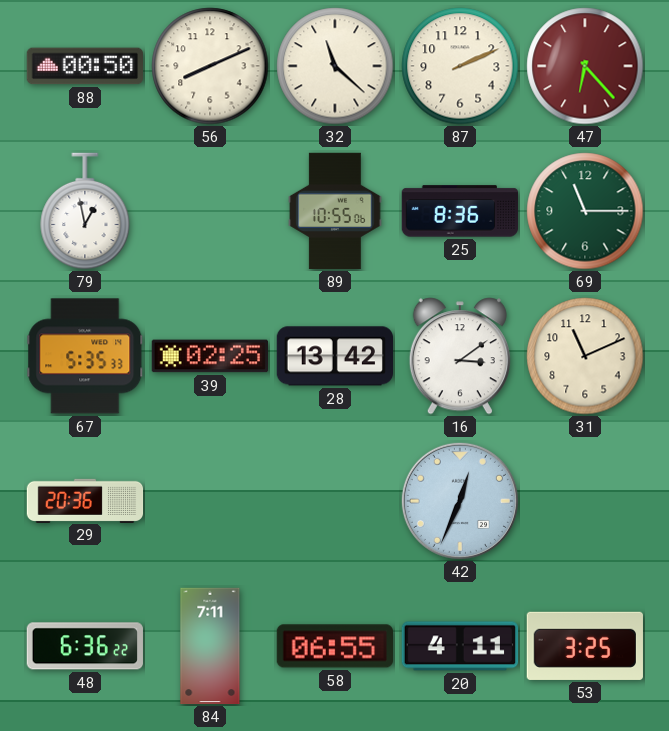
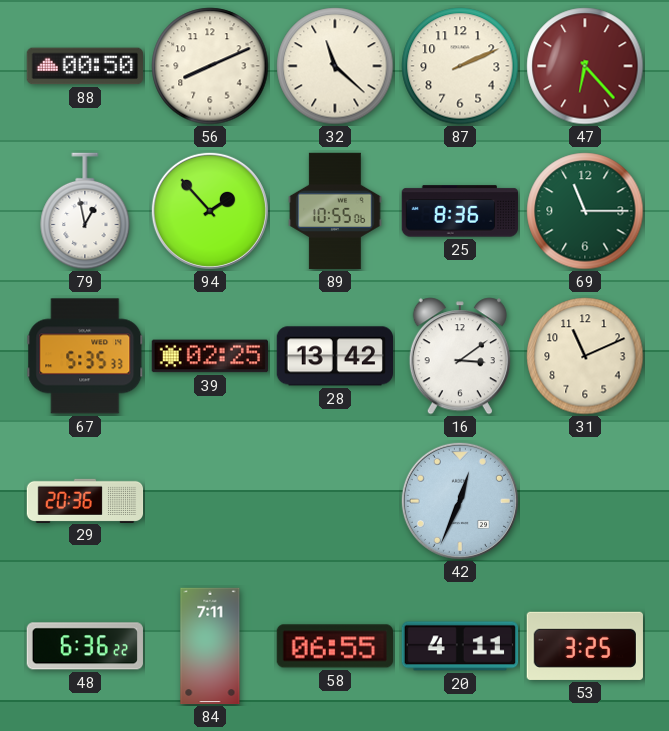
94: none -> 1:53
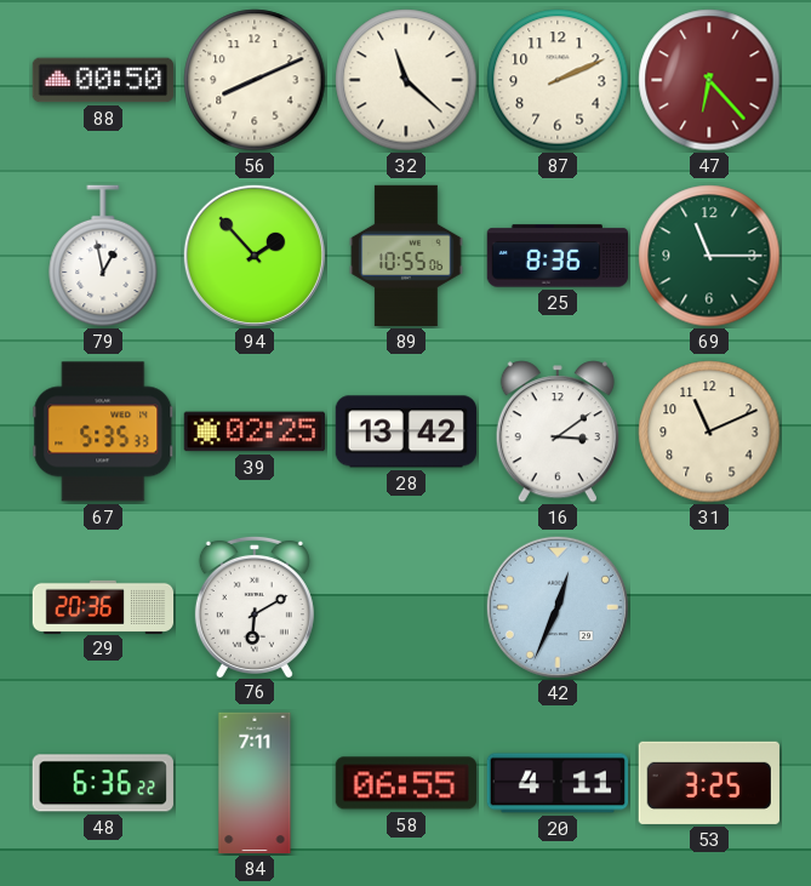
76: none -> 6:10
